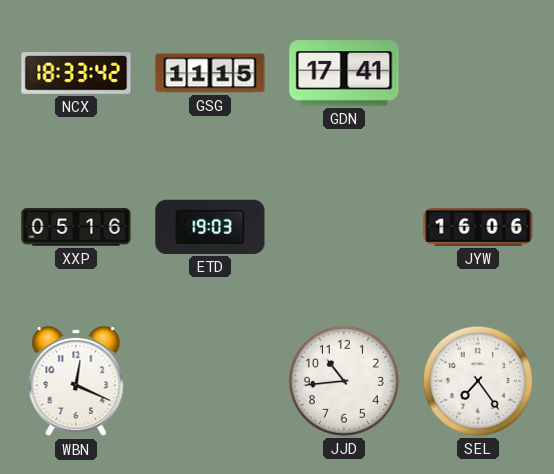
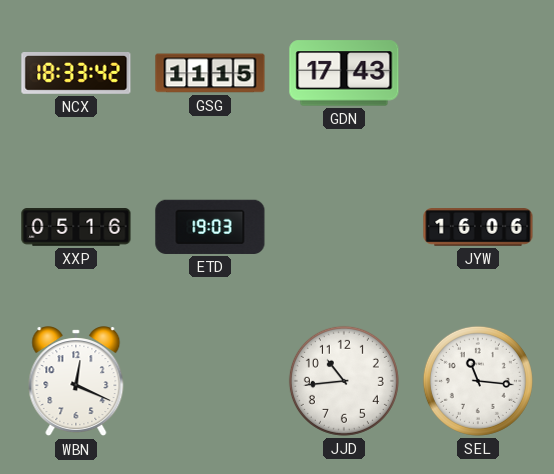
GDN: 17:41 -> 17:43
SEL: 7:24 -> 11:16
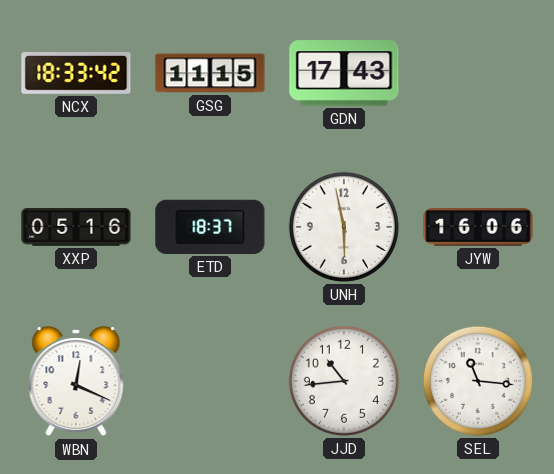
ETD: 19:03 -> 18:37
UNH: none -> 5:58
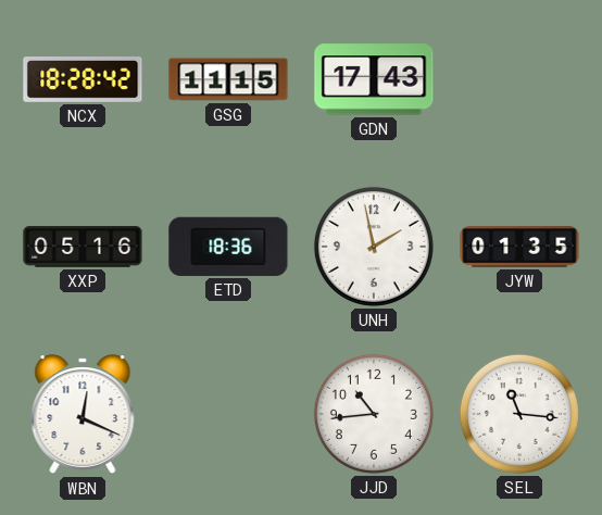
NCX: 18:33 -> 18:28
ETD: 18:37 -> 18:36
UNH: 5:58 -> 1:58
JYW: 16:06 -> 01:35
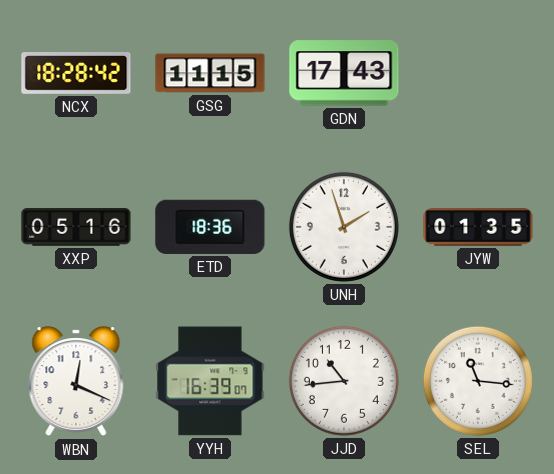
UNH: 1:58 -> 1:57
YYH: none -> 16:39
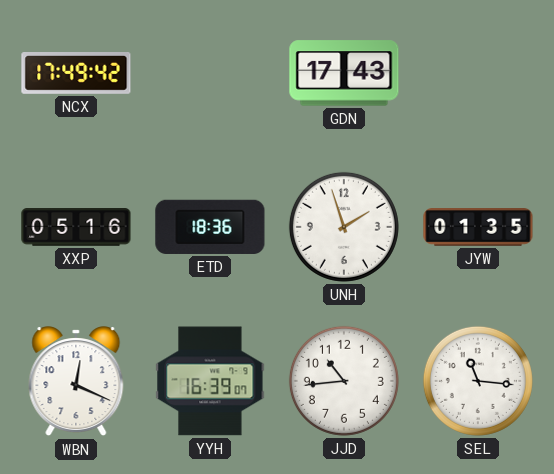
NCX: 18:28 -> 17:49
GSG: 11:15 -> none
